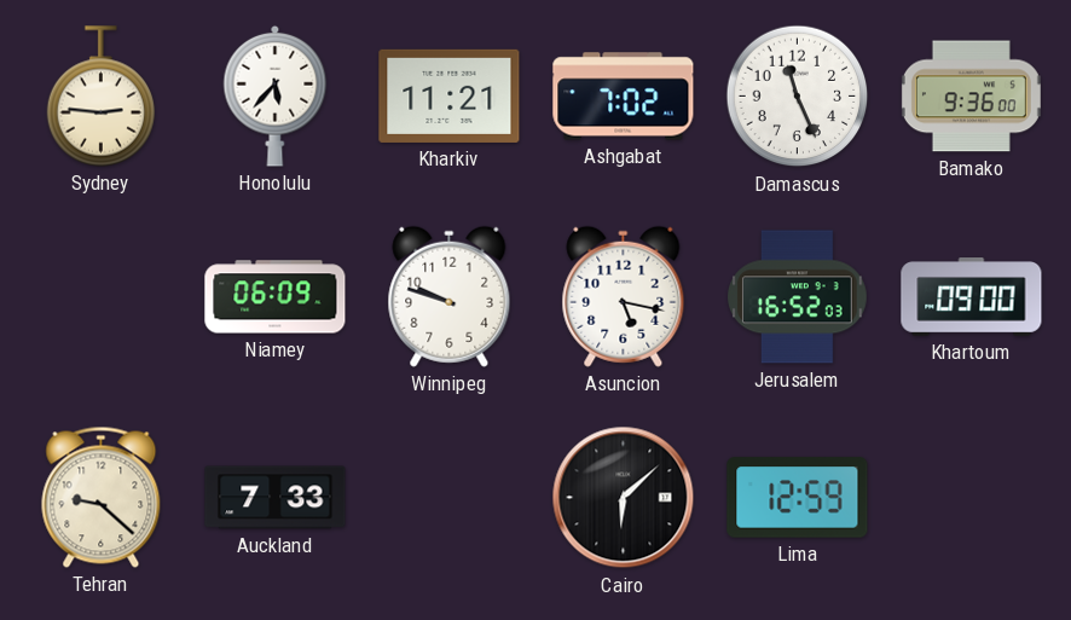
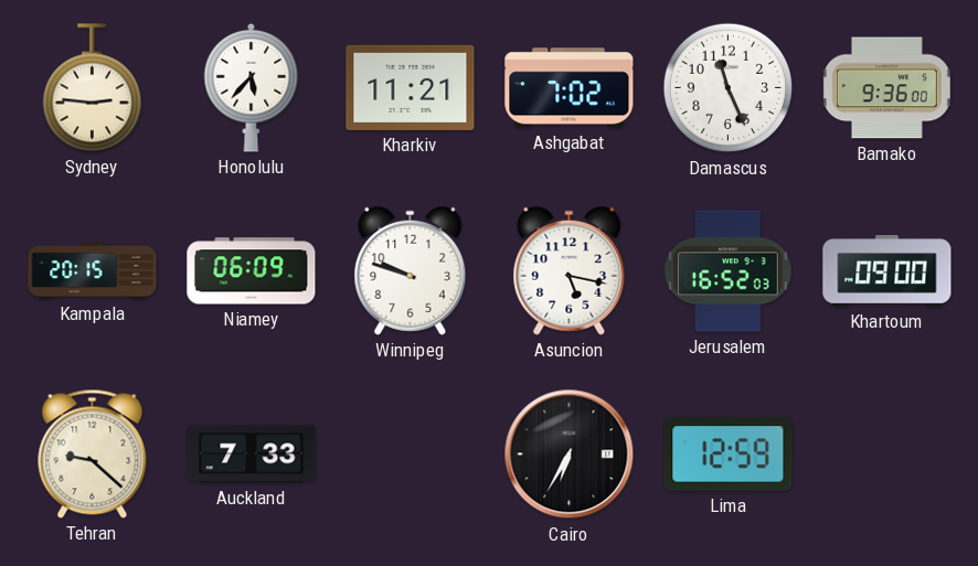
Kampala: none -> 20:15
Cairo: 6:08 -> 6:35
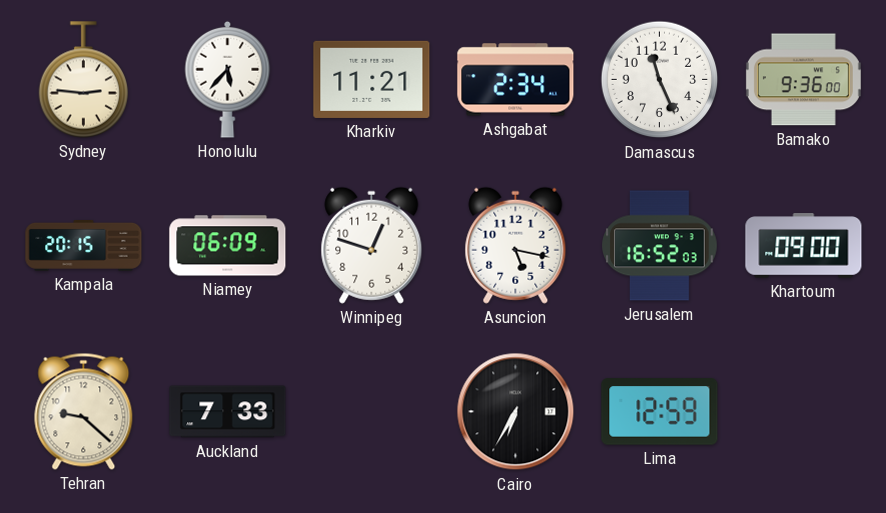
Ashgabat: 7:02 -> 2:34
Winnipeg: 9:48 -> 12:48
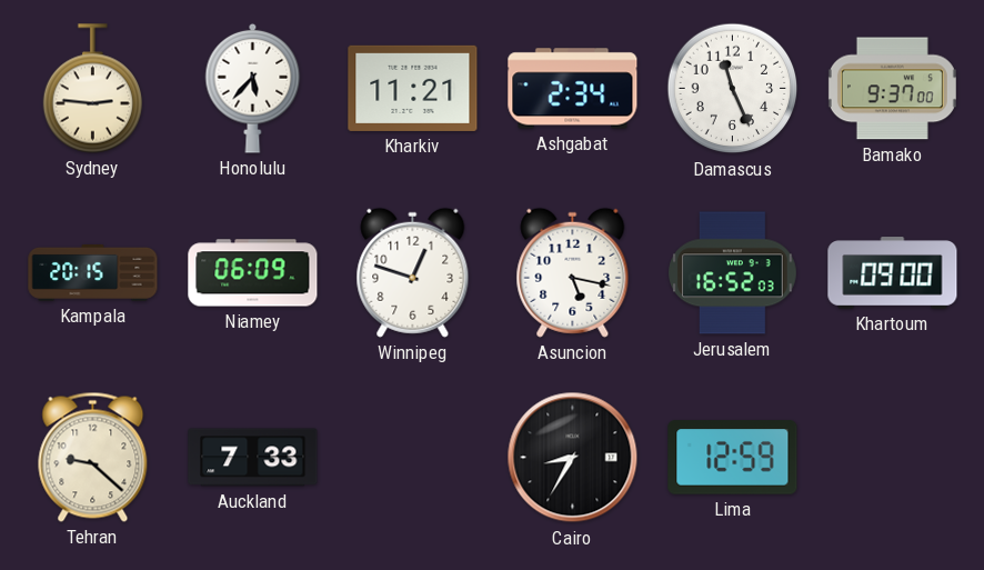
Bamako: 9:36 -> 9:37
Cairo: 6:35 -> 8:35
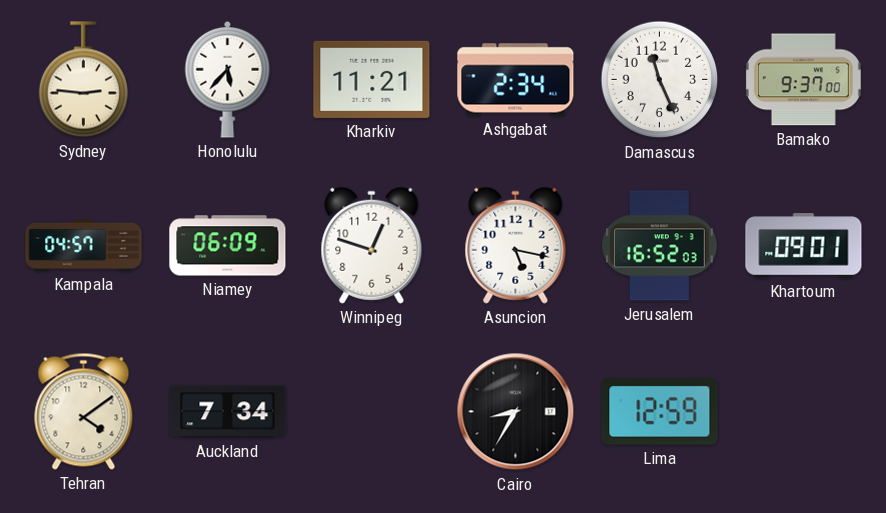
Kampala: 20:15 -> 04:57
Khartoum: 09:00 -> 09:01
Tehran: 9:22 -> 4:09
Auckland: 7:33 -> 7:34
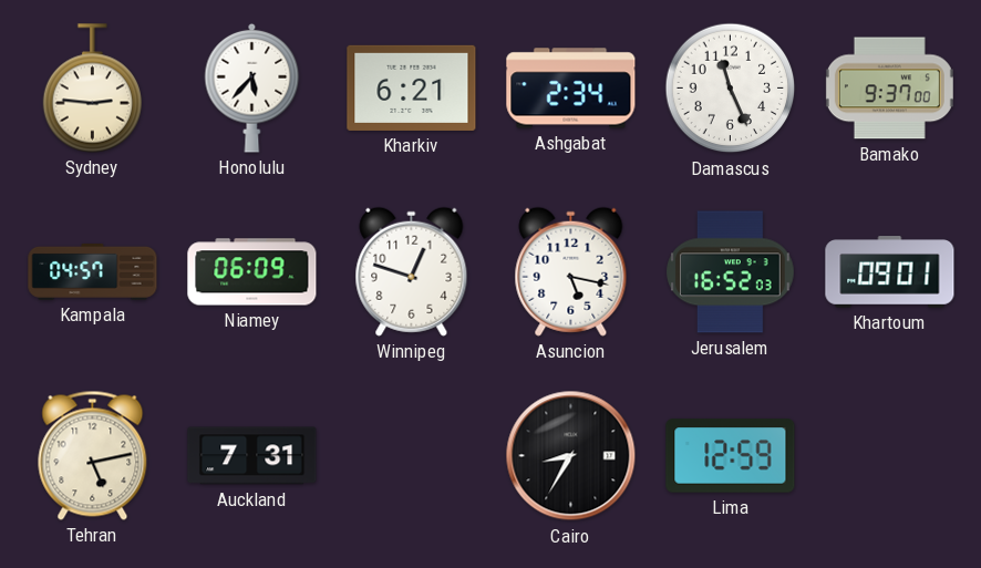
Kharkiv: 11:21 -> 6:21
Tehran: 4:09 -> 5:13
Auckland: 7:34 -> 7:31
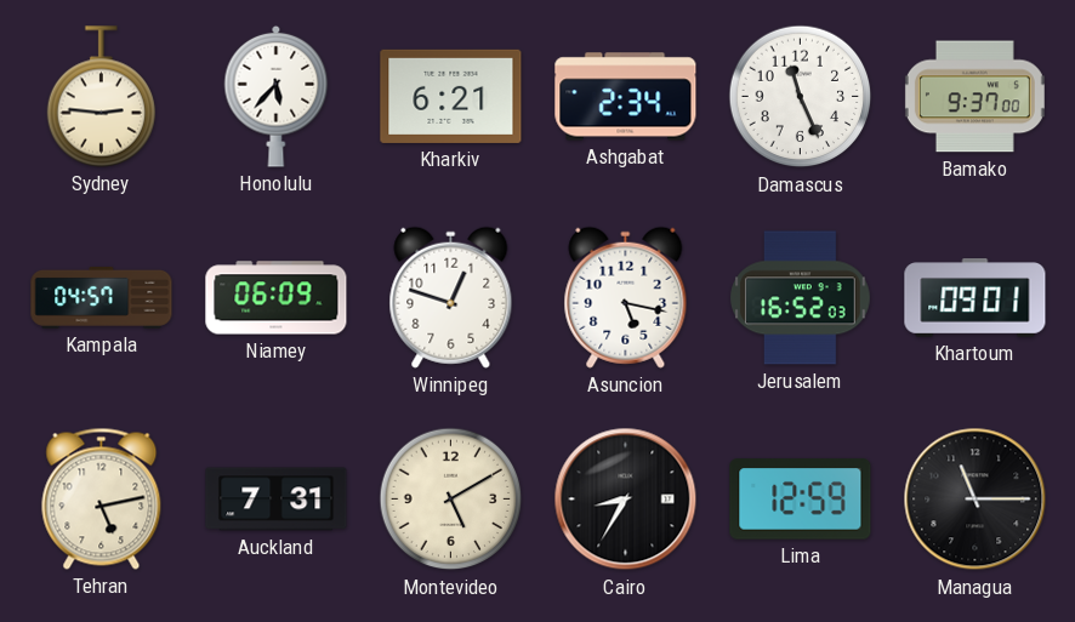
Montevideo: none -> 5:10
Managua: none -> 11:15
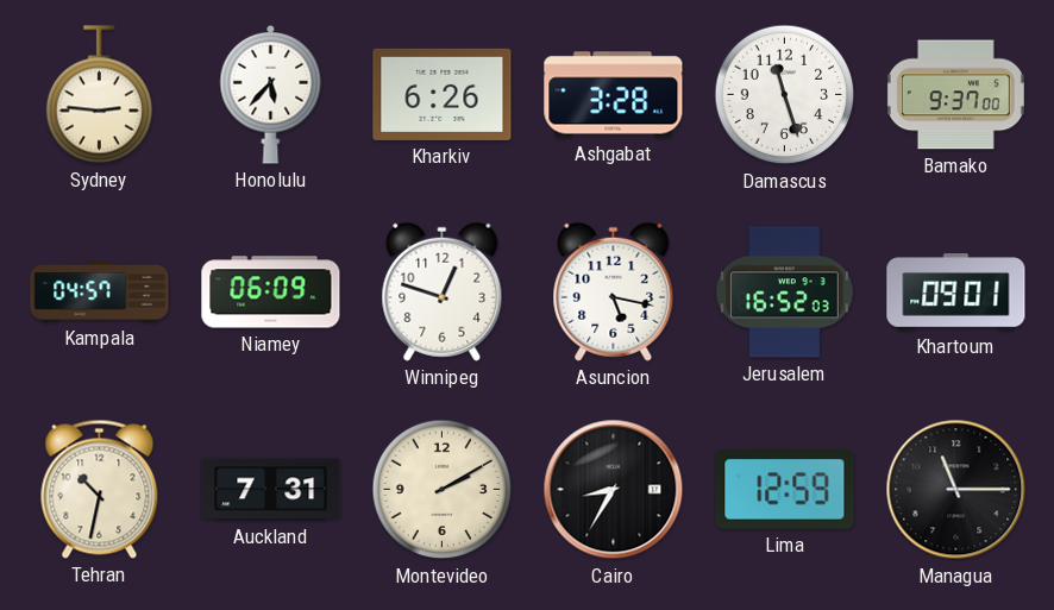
Kharkiv: 6:21 -> 6:26
Ashgabat: 2:34 -> 3:28
Damascus: 11:26 -> 11:27
Tehran: 5:13 -> 10:32
Montevideo: 5:10 -> 2:10
